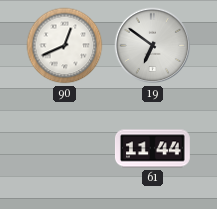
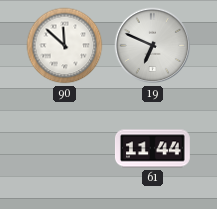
90: 12:41 -> 11:52
19: 6:51 -> 6:49
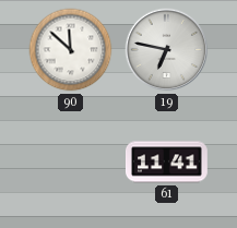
19: 6:49 -> 6:47
61: 11:44 -> 11:41
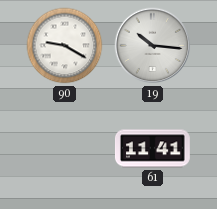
90: 11:52 -> 9:20
19: 6:47 -> 10:16
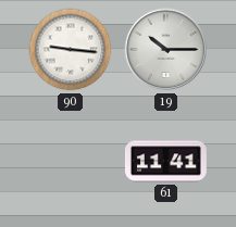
90: 9:20 -> 9:16
19: 10:16 -> 10:15
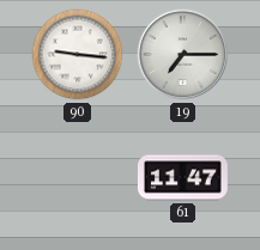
19: 10:15 -> 7:15
61: 11:41 -> 11:47
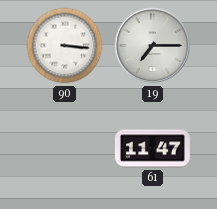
90: 9:16 -> 3:16
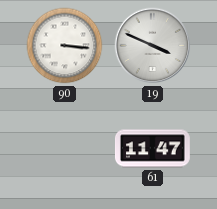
19: 7:15 -> 3:49
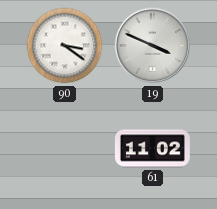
90: 3:16 -> 3:21
61: 11:47 -> 11:02
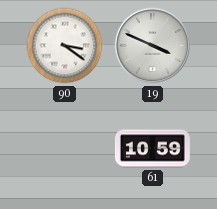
61: 11:02 -> 10:59
